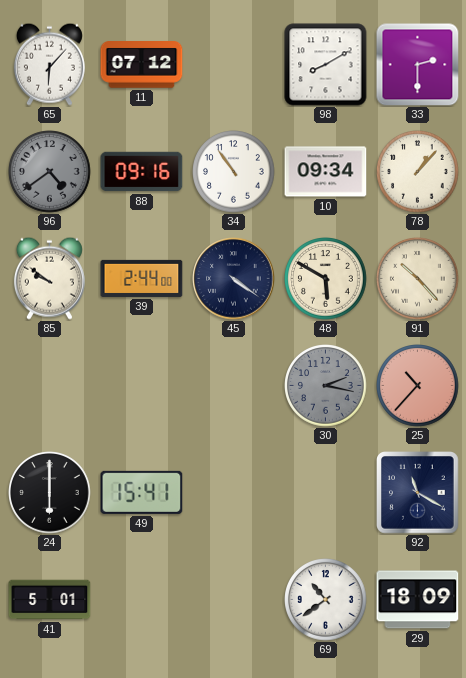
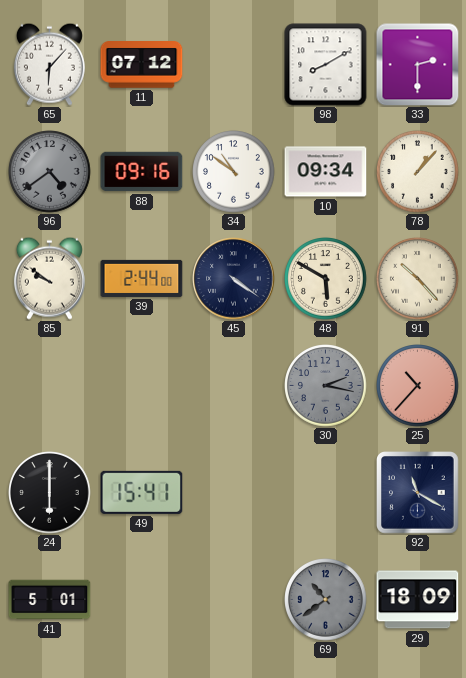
34: 10:54 -> 10:51
69 dial: white -> grey
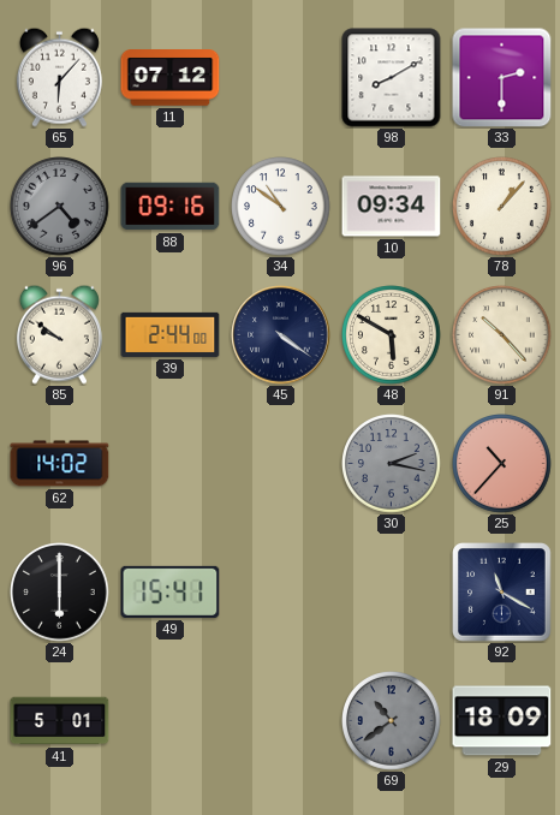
62: none -> 14:02
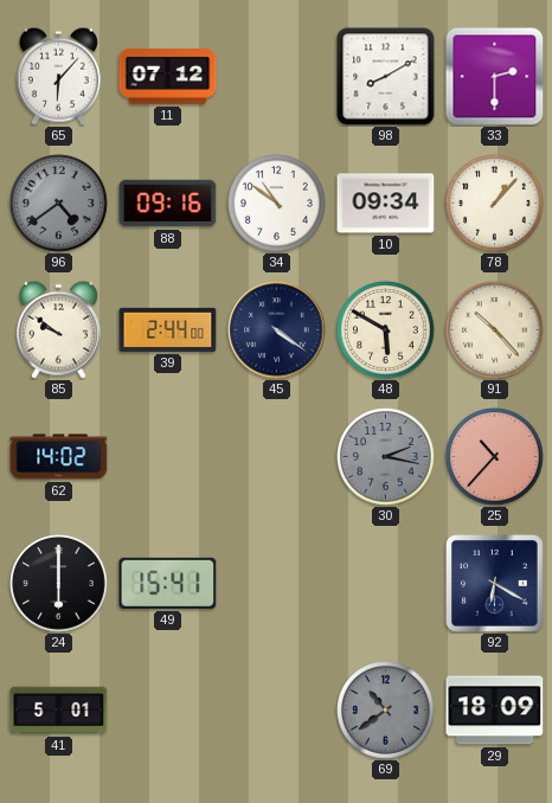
92: 11:20 -> 6:20
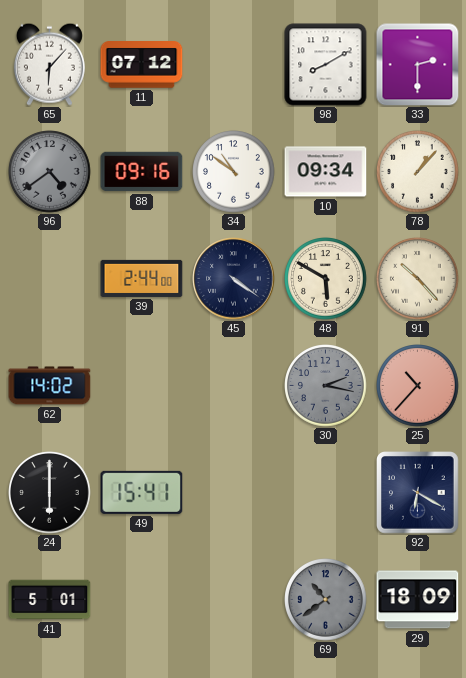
85: 9:51 -> none
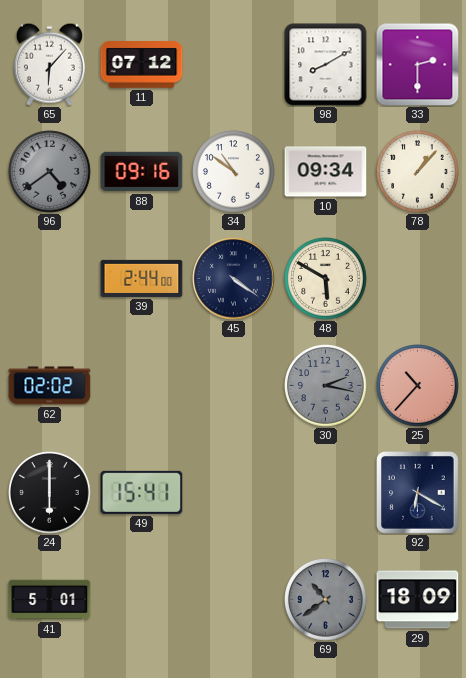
91: 10:23 -> none
62: 14:02 -> 02:02
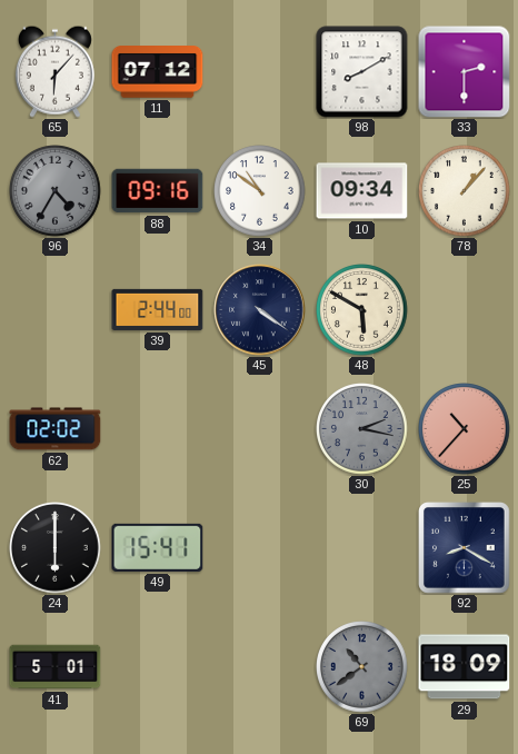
96: 4:39 -> 4:35
92: 6:20 -> 8:20
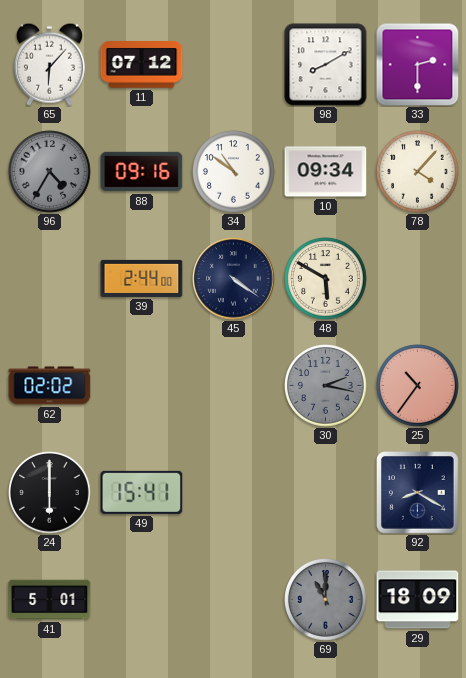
78: 1:07 -> 4:07
25: 10:37 -> 10:36
69: 10:39 -> 11:00
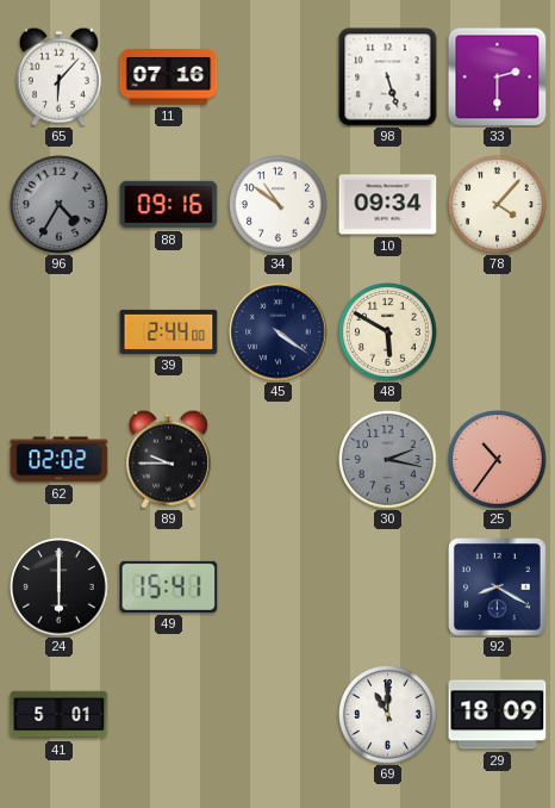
11: 07:12 -> 07:16
98: 8:10 -> 5:27
89: none -> 9:45
69 dial: grey -> white
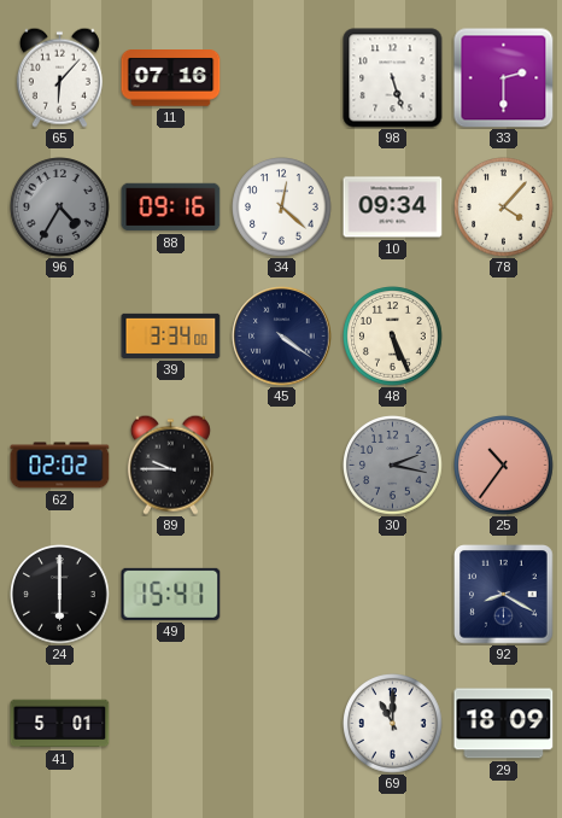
34: 10:51 -> 12:22
39: 2:44 -> 3:34
48: 5:50 -> 5:26
